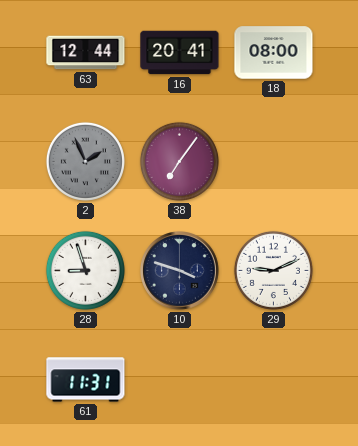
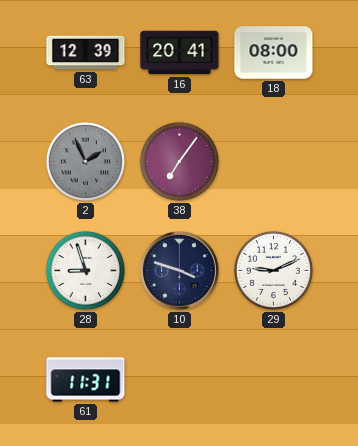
63: 12:44 -> 12:39
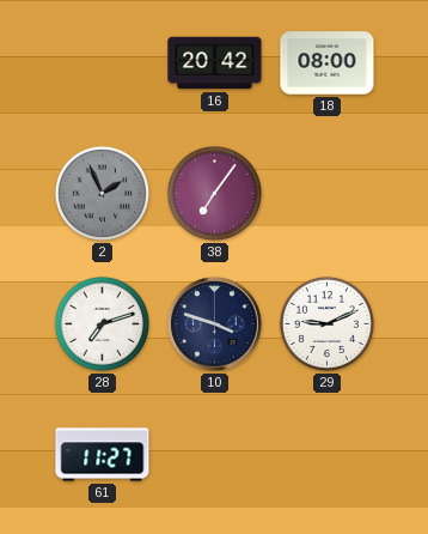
63: 12:39 -> none
16: 20:41 -> 20:42
28: 8:57 -> 7:12
61: 11:31 -> 11:27
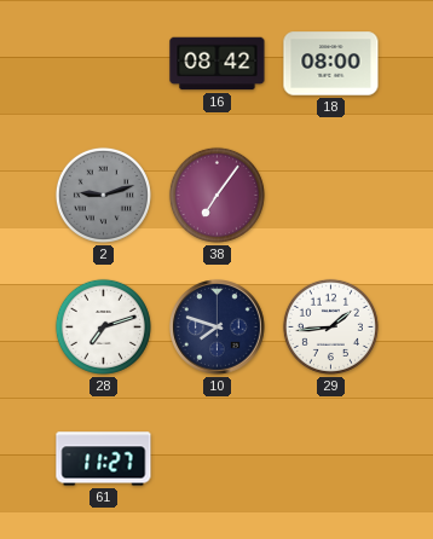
16: 20:42 -> 08:42
2: 1:56 -> 9:12
10: 3:48 -> 7:48
29: 9:11 -> 1:44
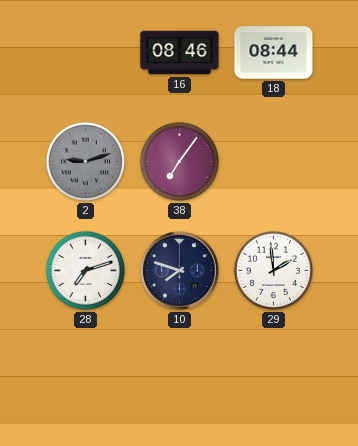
16: 08:42 -> 08:46
18: 08:00 -> 08:44
29: 1:44 -> 1:59
61: 11:27 -> none
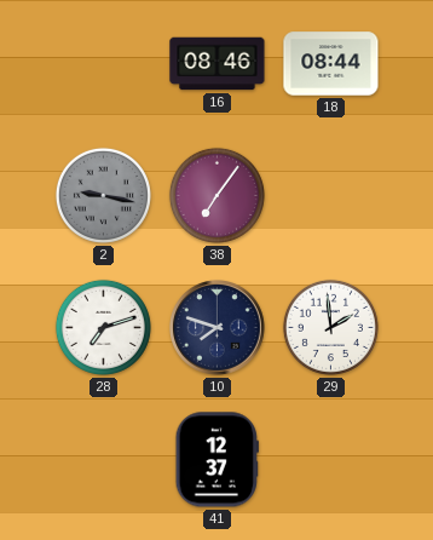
2: 9:12 -> 9:17
41: none -> 12:37
